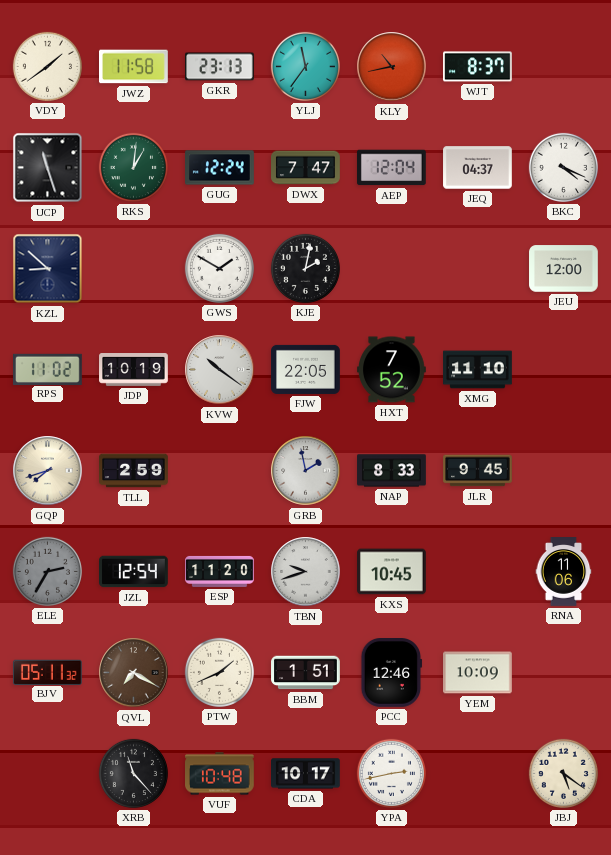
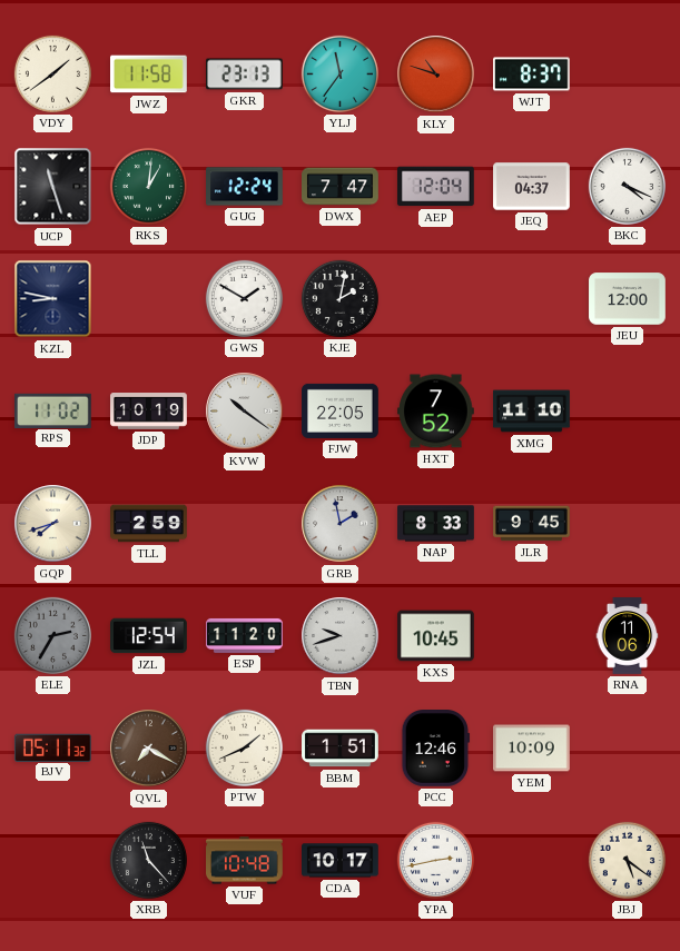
KLY: 10:43 -> 10:48
KZL: 8:52 -> 8:47
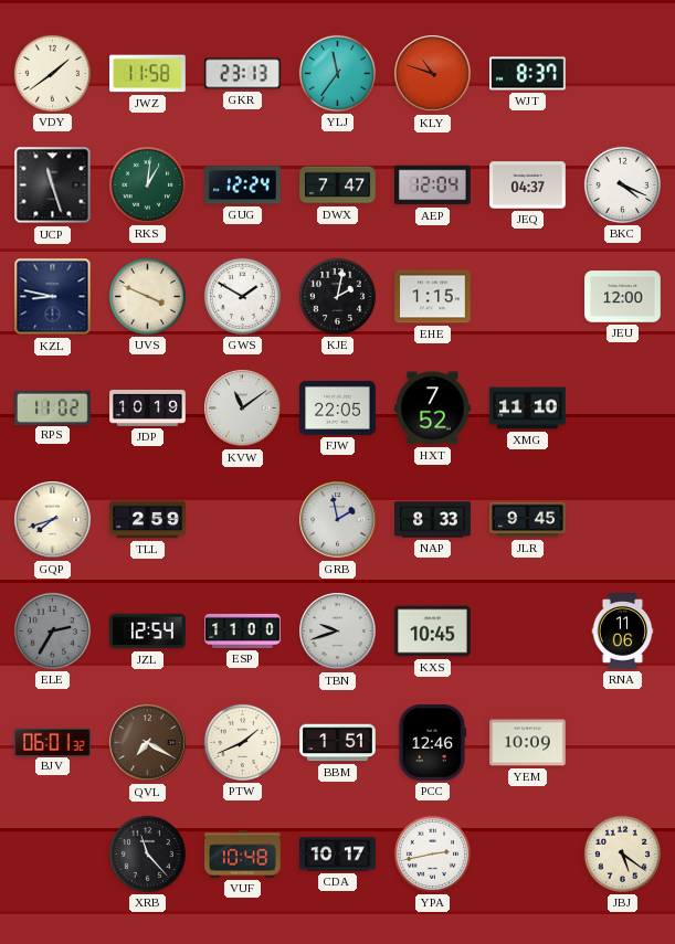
UVS: none -> 3:49
EHE: none -> 1:15
KVW: 10:21 -> 11:09
ESP: 11:20 -> 11:00
BJV: 05:11 -> 06:01
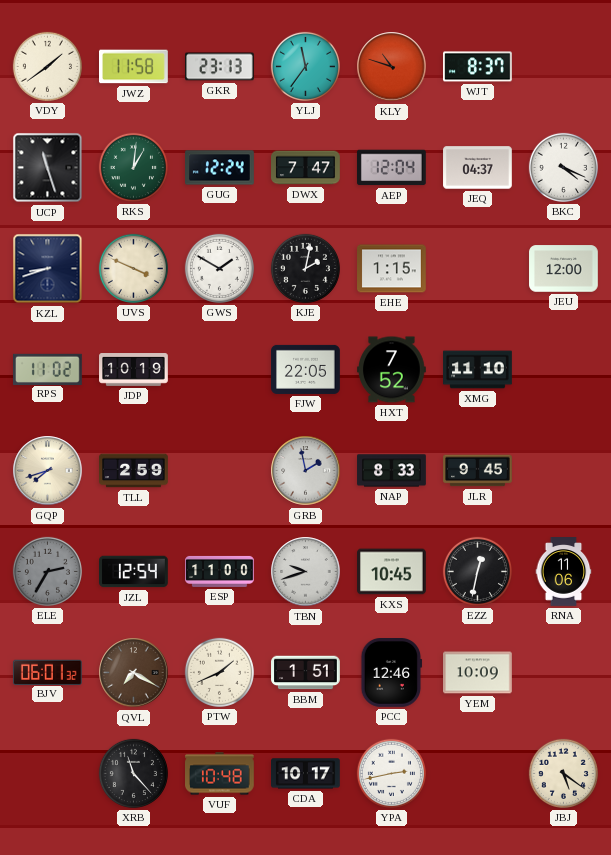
KZL: 8:47 -> 8:42
KVW: 11:09 -> none
EZZ: none -> 12:32
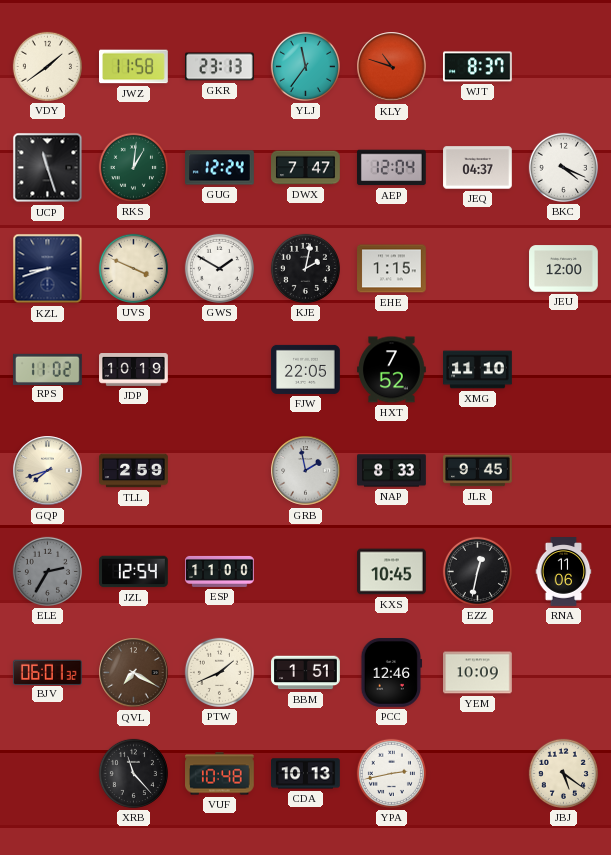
TBN: 9:42 -> none
CDA: 10:17 -> 10:13
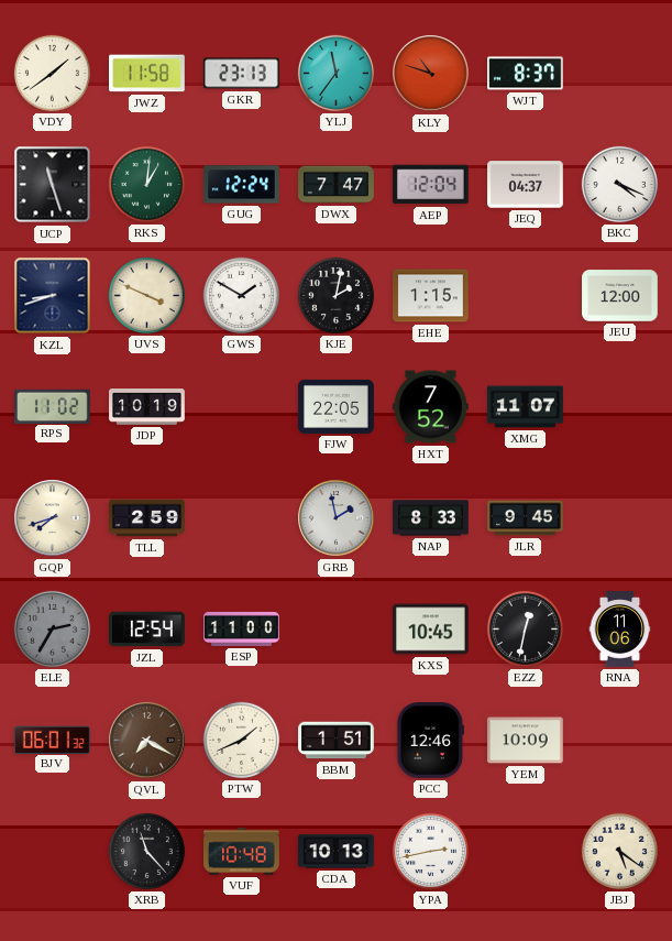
XMG: 11:10 -> 11:07
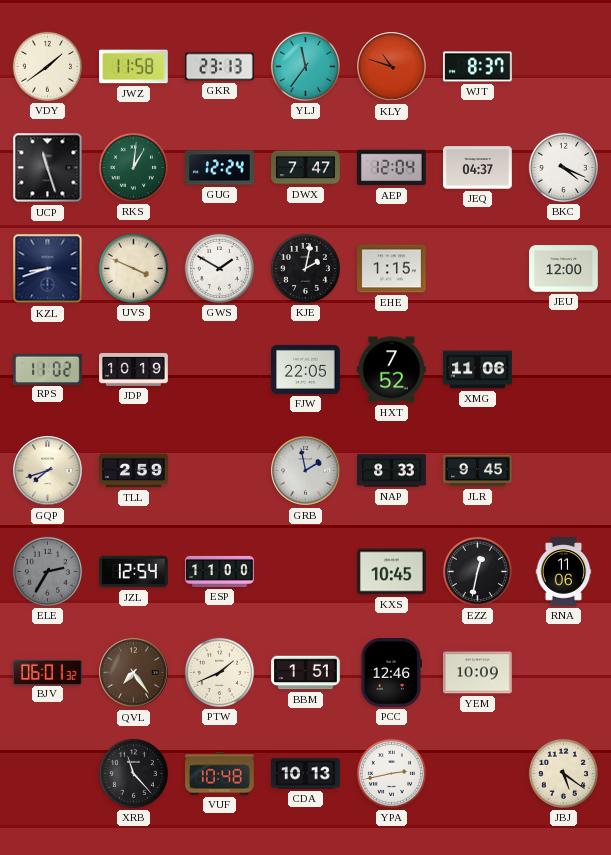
XMG: 11:07 -> 11:06
QVL: 7:20 -> 7:24
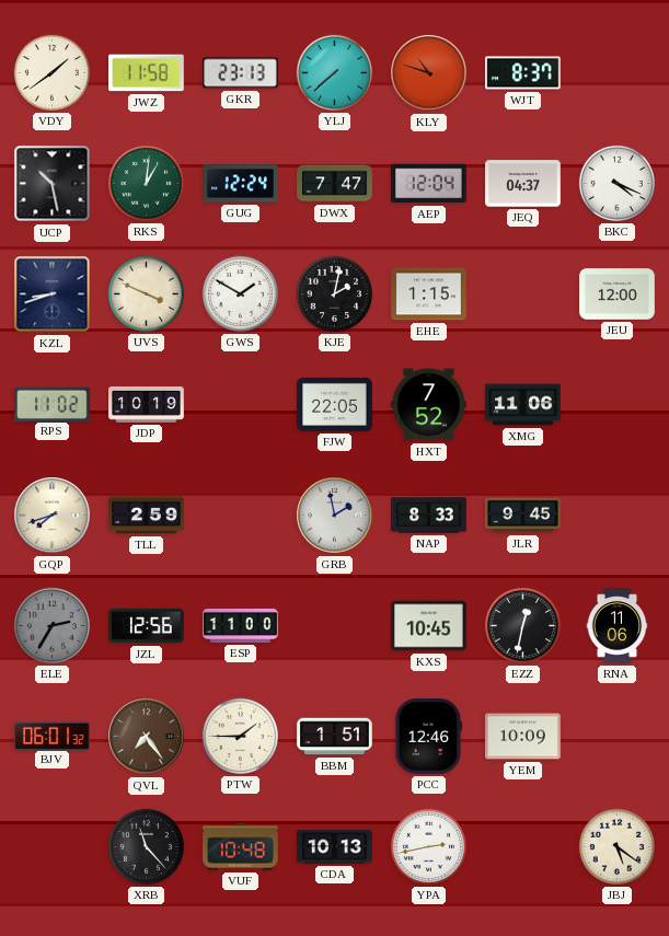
YLJ: 11:36 -> 7:38
UCP: 11:27 -> 10:28
JZL: 12:54 -> 12:56
PTW: 1:41 -> 1:45
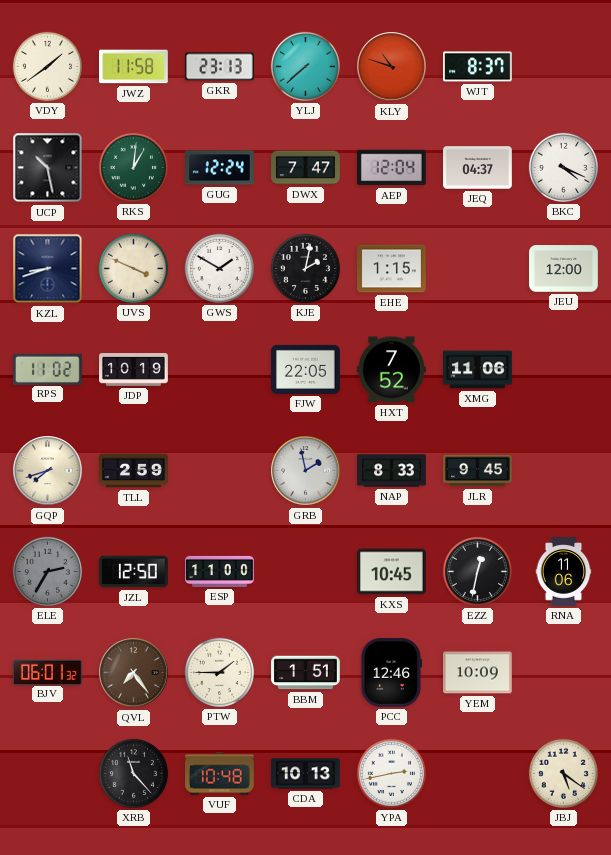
JZL: 12:56 -> 12:50
